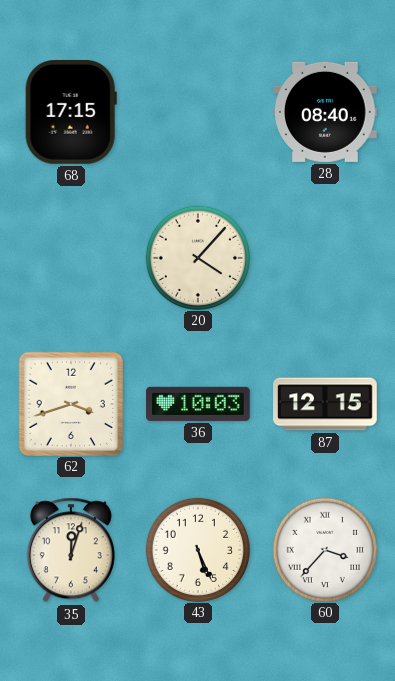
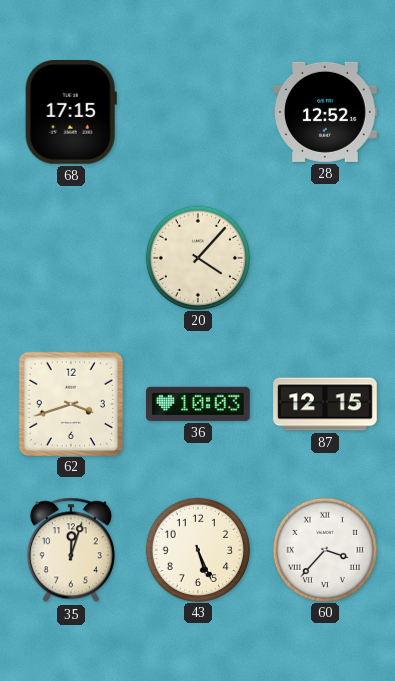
28: 08:40 -> 12:52
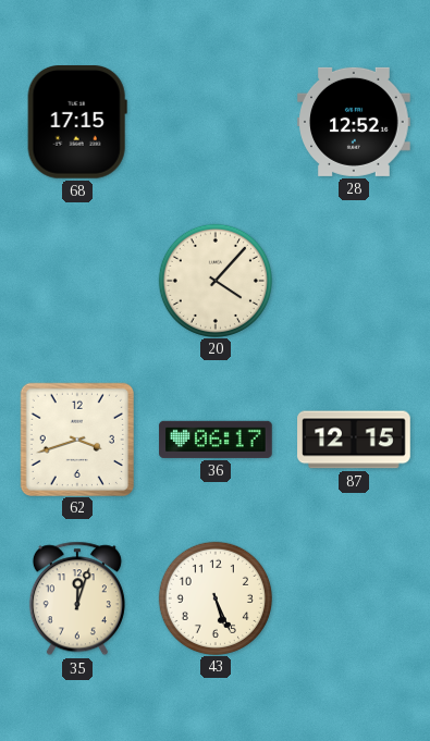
36: 10:03 -> 06:17
60: 3:37 -> none
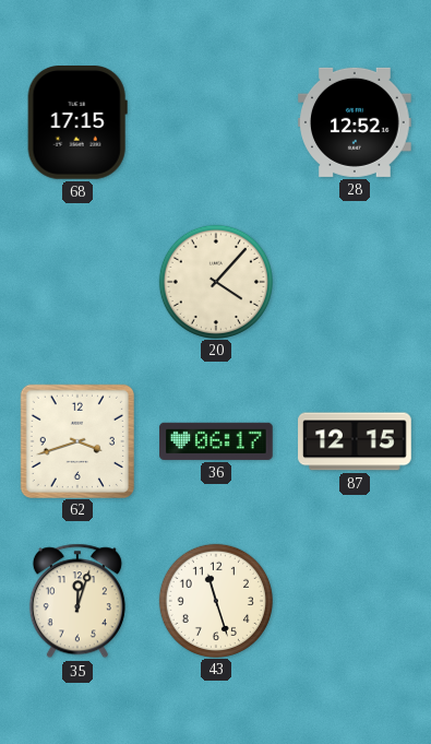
43: 5:26 -> 11:27
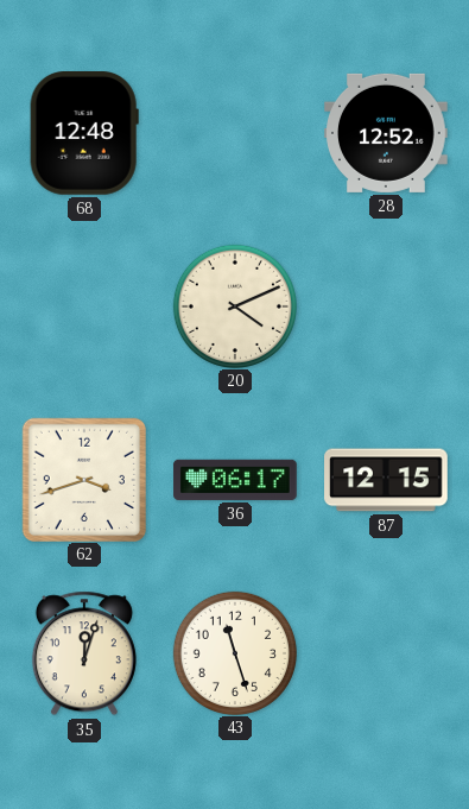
68: 17:15 -> 12:48
20: 4:07 -> 4:11
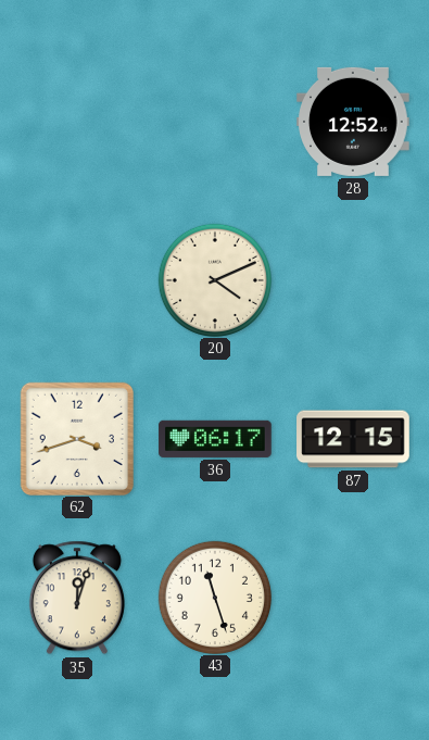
68: 12:48 -> none
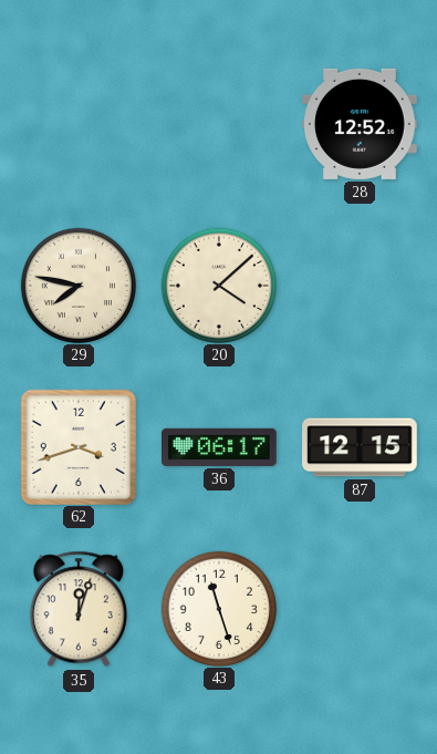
29: none -> 7:47
20: 4:11 -> 4:08
